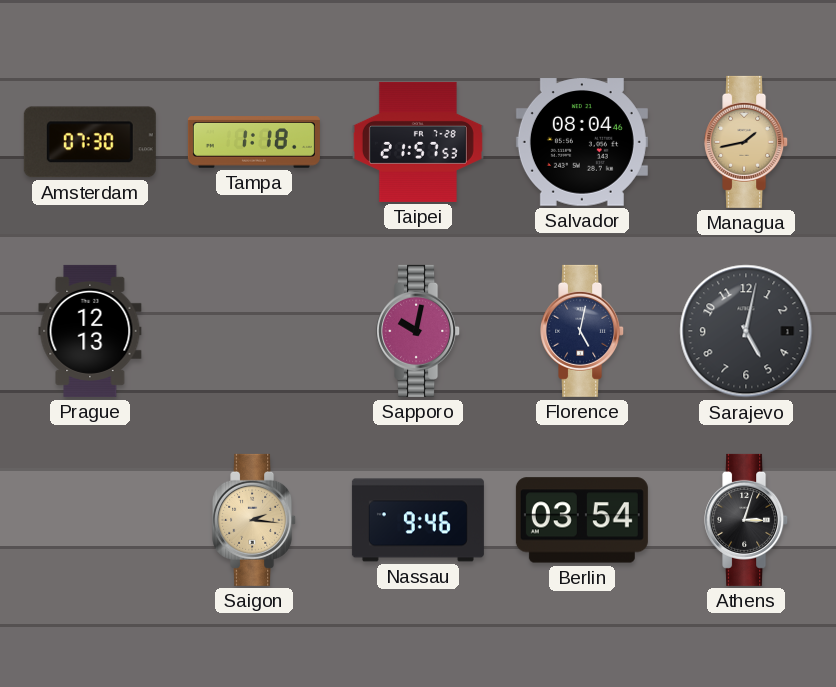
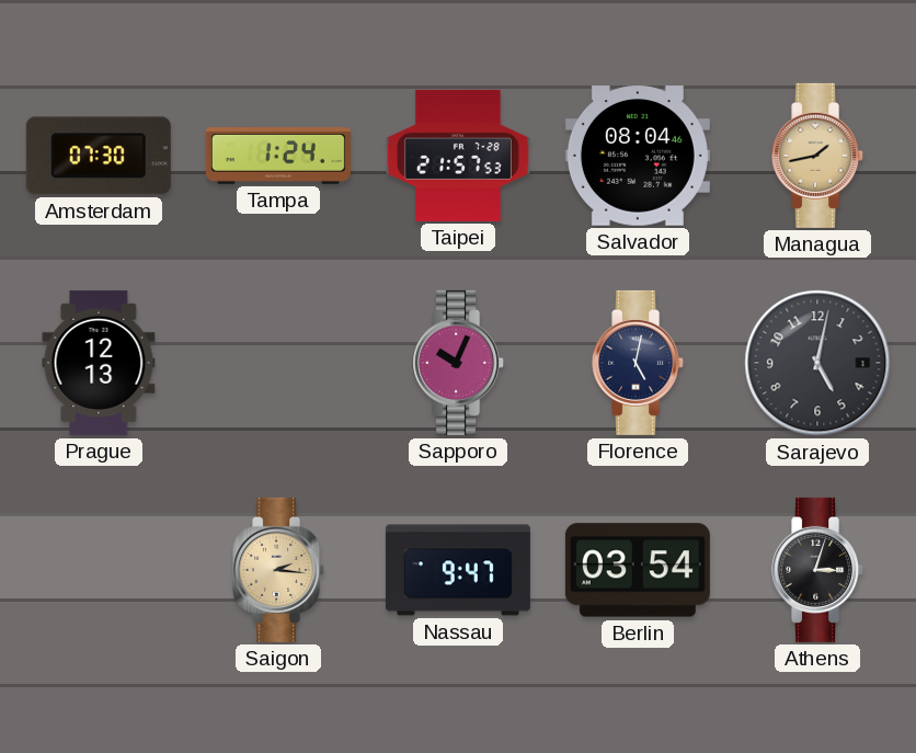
Tampa: 1:18 -> 1:24
Sapporo: 10:02 -> 10:04
Nassau: 9:46 -> 9:47
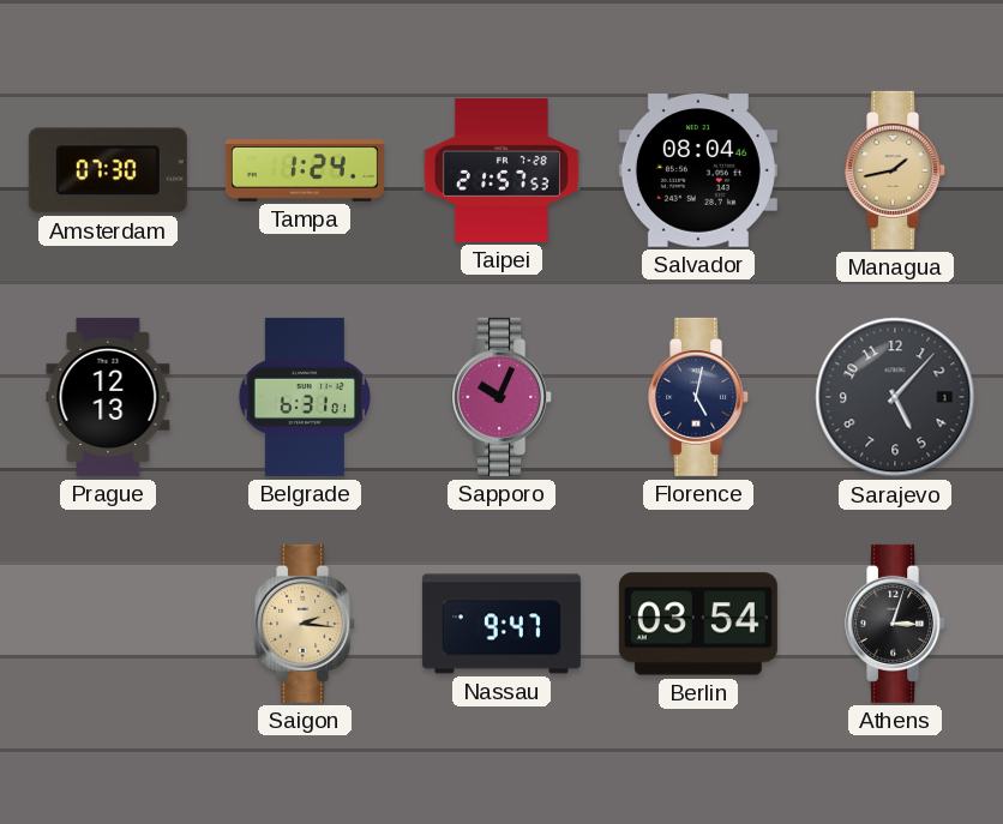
Belgrade: none -> 6:31
Sarajevo: 5:02 -> 5:07
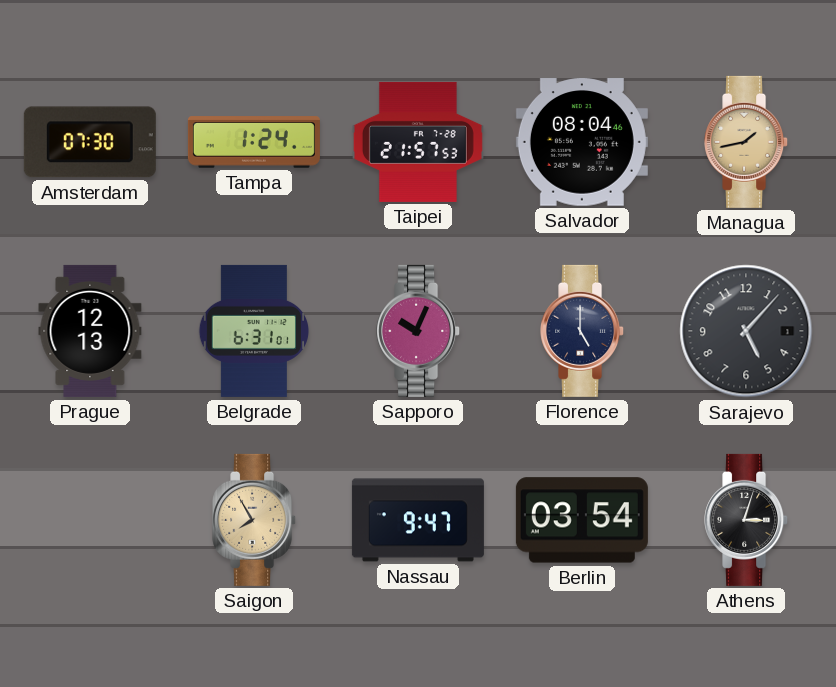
Florence: 5:02 -> 5:00
Saigon: 2:16 -> 7:55
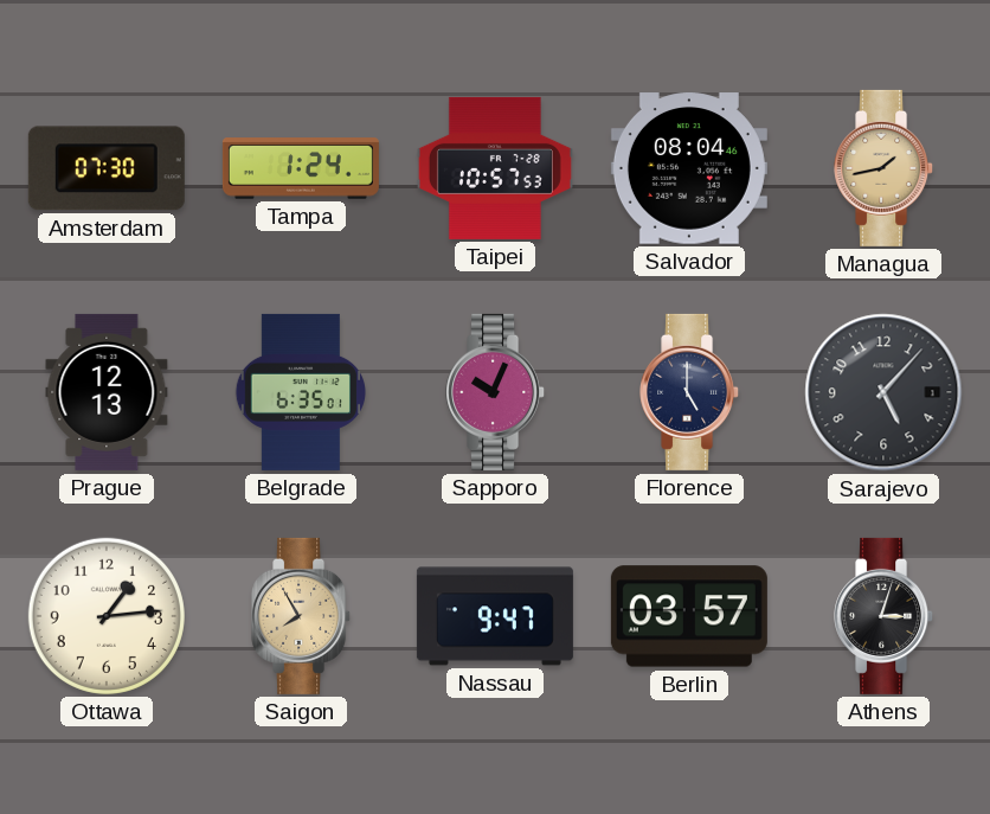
Taipei: 21:57 -> 10:57
Belgrade: 6:31 -> 6:35
Ottawa: none -> 1:14
Berlin: 03:54 -> 03:57
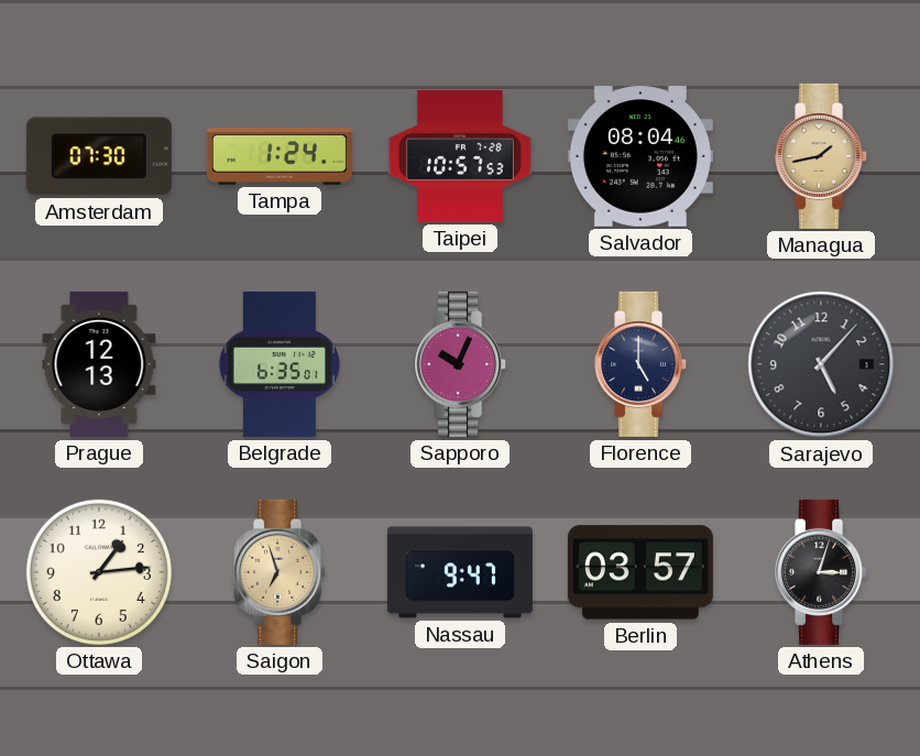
Saigon: 7:55 -> 6:57
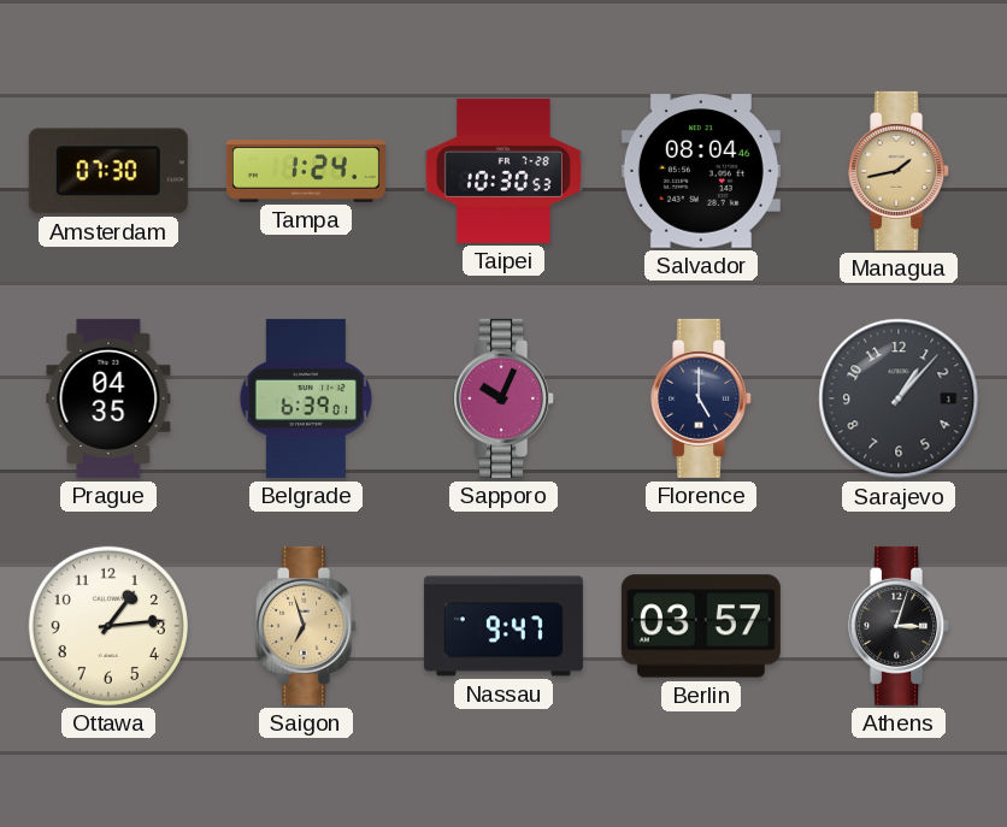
Taipei: 10:57 -> 10:30
Prague: 12:13 -> 04:35
Belgrade: 6:35 -> 6:39
Sarajevo: 5:07 -> 1:07
